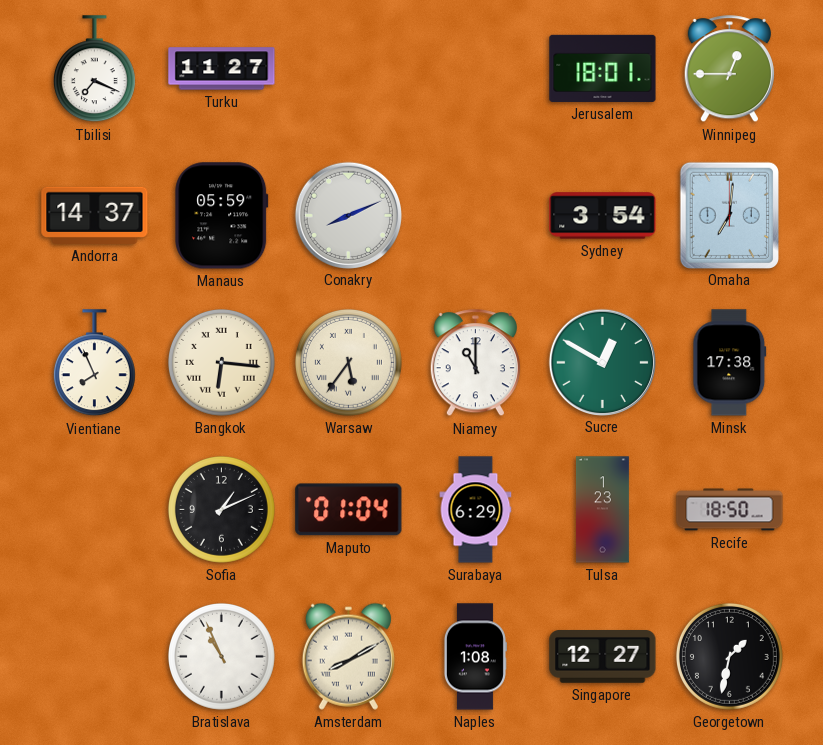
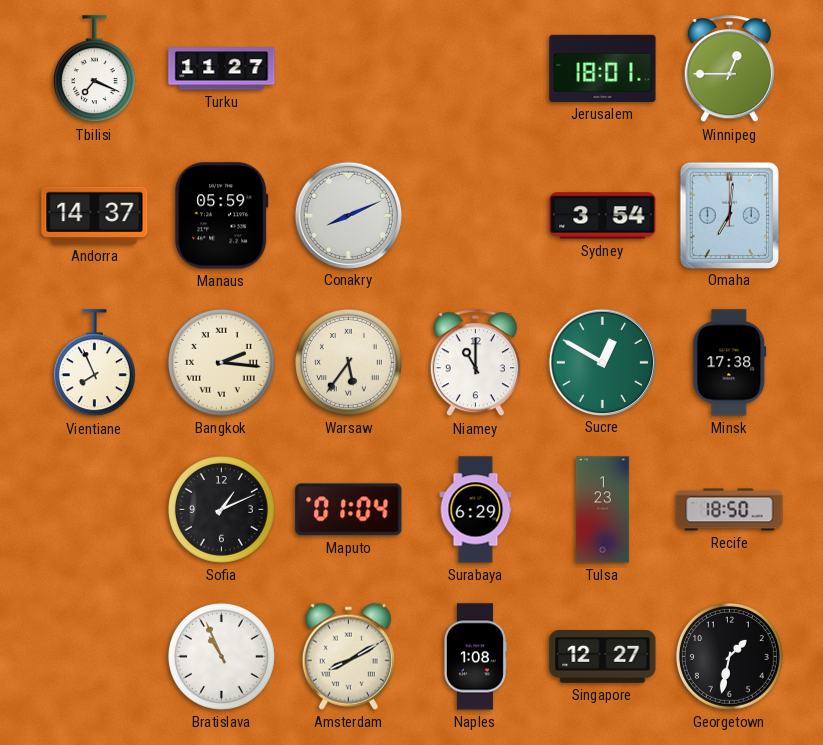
Bangkok: 6:16 -> 2:16
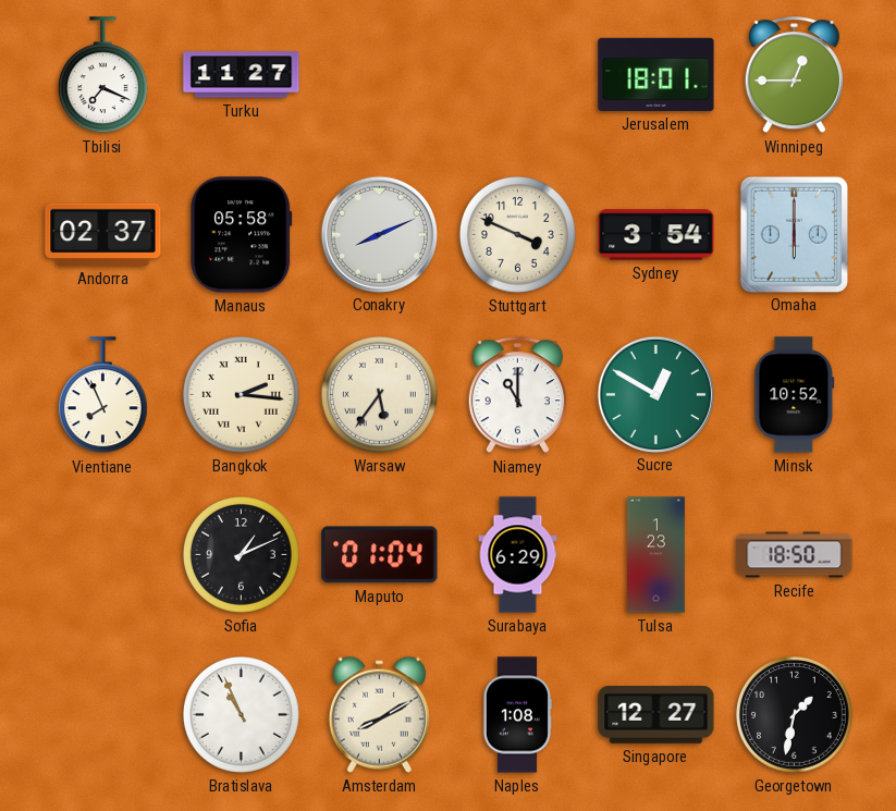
Andorra: 14:37 -> 02:37
Manaus: 05:59 -> 05:58
Stuttgart: none -> 3:49
Omaha: 7:01 -> 6:00
Minsk: 17:38 -> 10:52
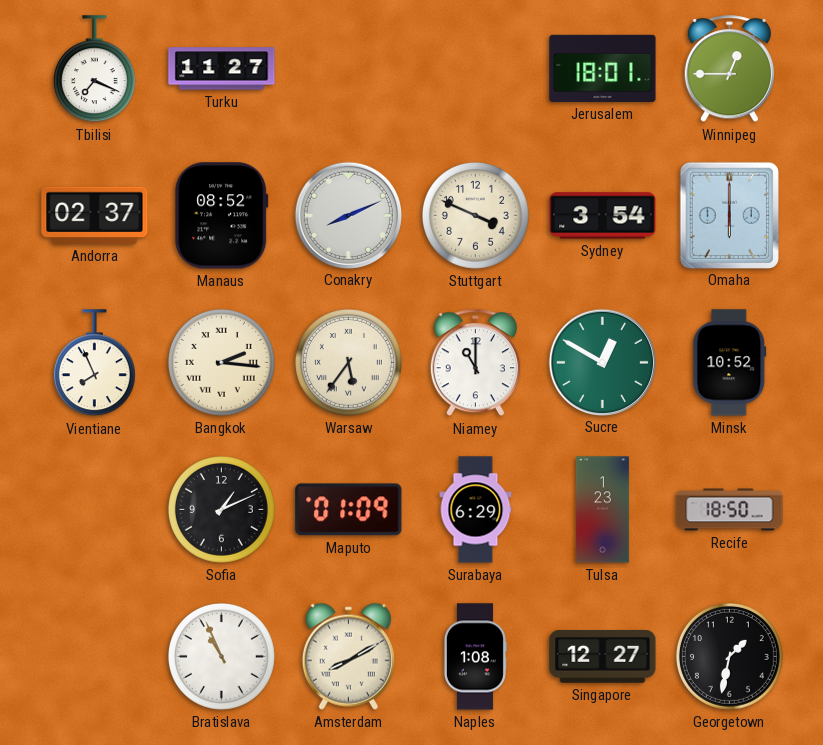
Manaus: 05:58 -> 08:52
Maputo: 01:04 -> 01:09
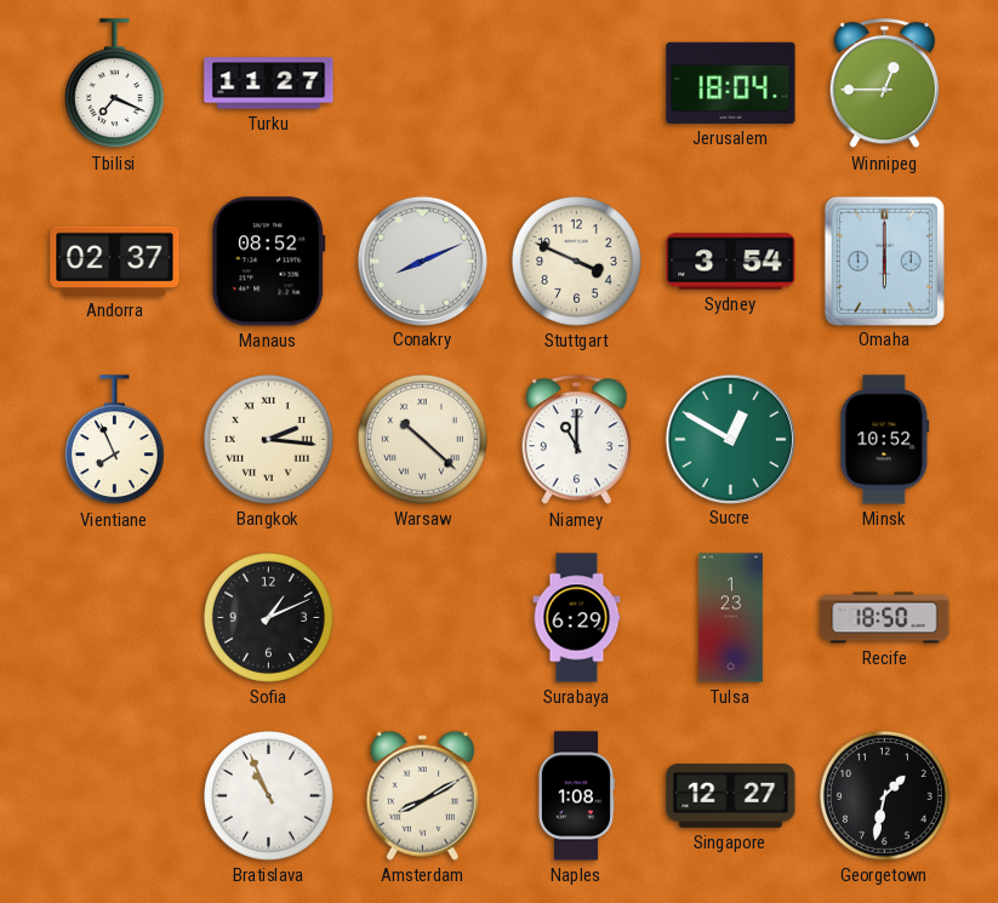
Jerusalem: 18:01 -> 18:04
Warsaw: 5:36 -> 10:22
Maputo: 01:09 -> none
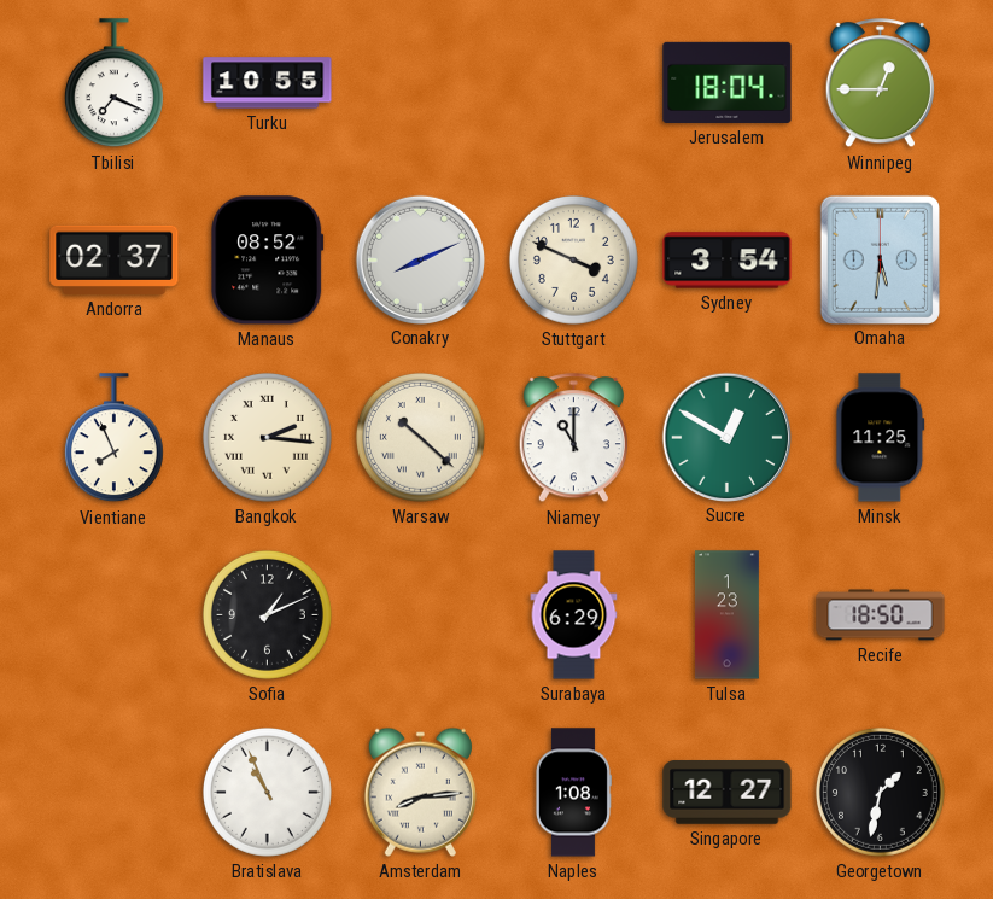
Turku: 11:27 -> 10:55
Omaha: 6:00 -> 5:31
Minsk: 10:52 -> 11:25
Amsterdam: 8:10 -> 8:14
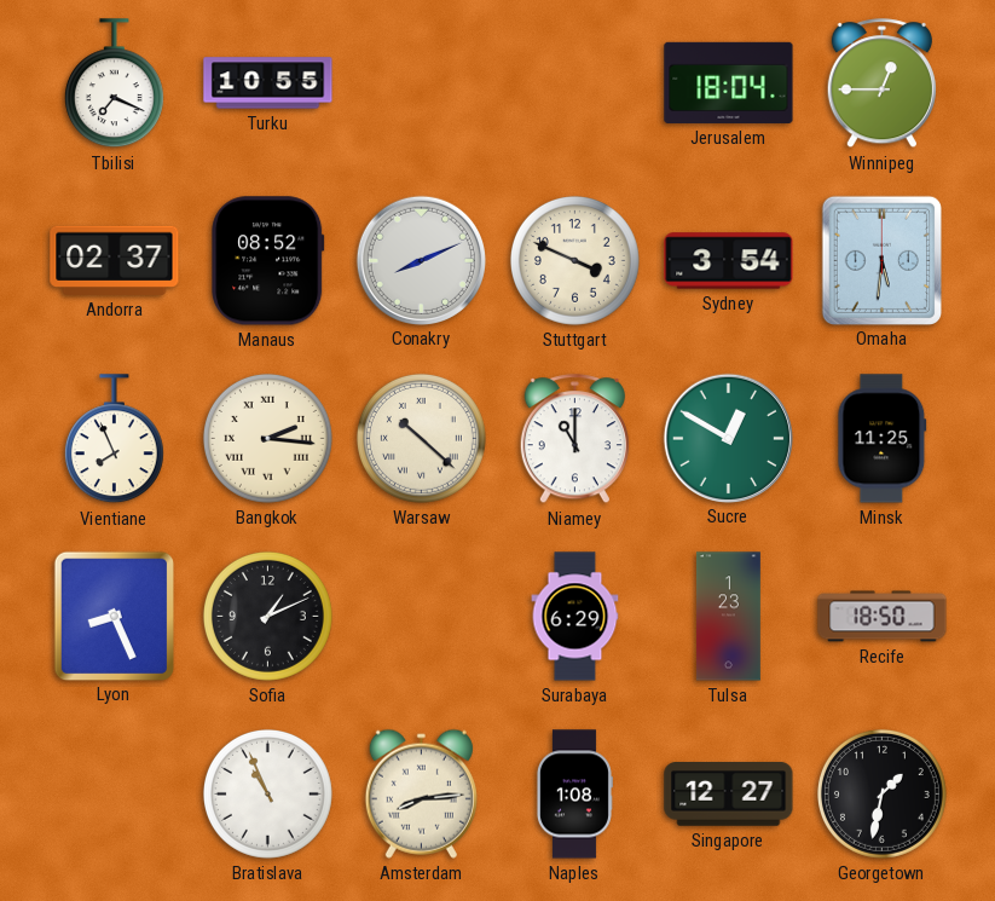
Lyon: none -> 8:26
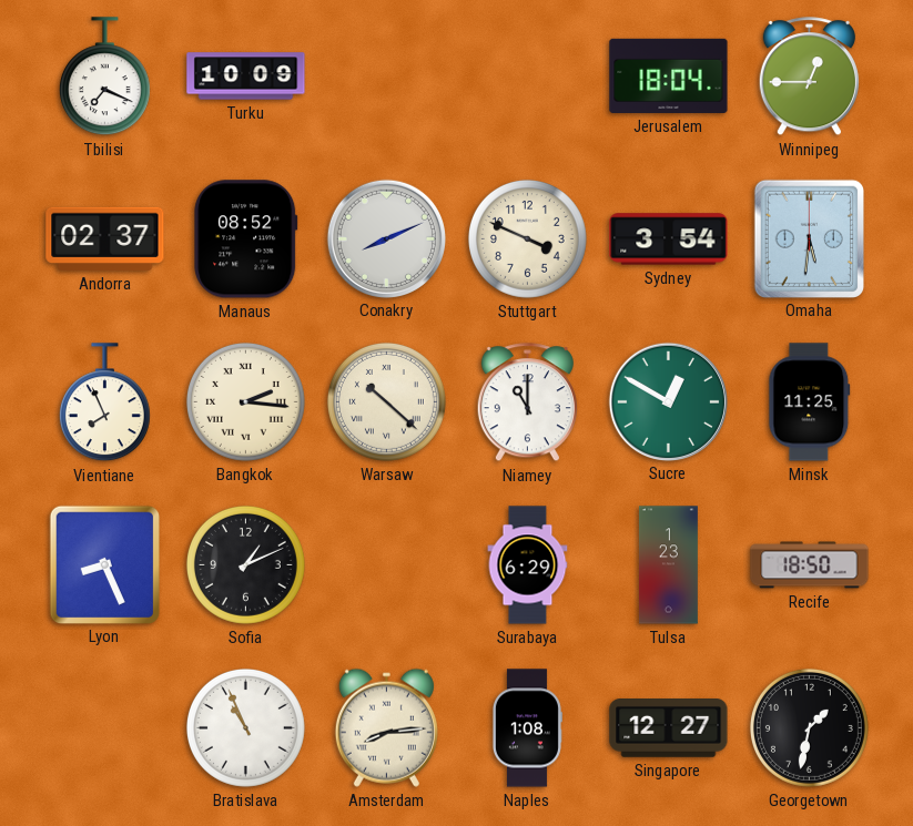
Turku: 10:55 -> 10:09
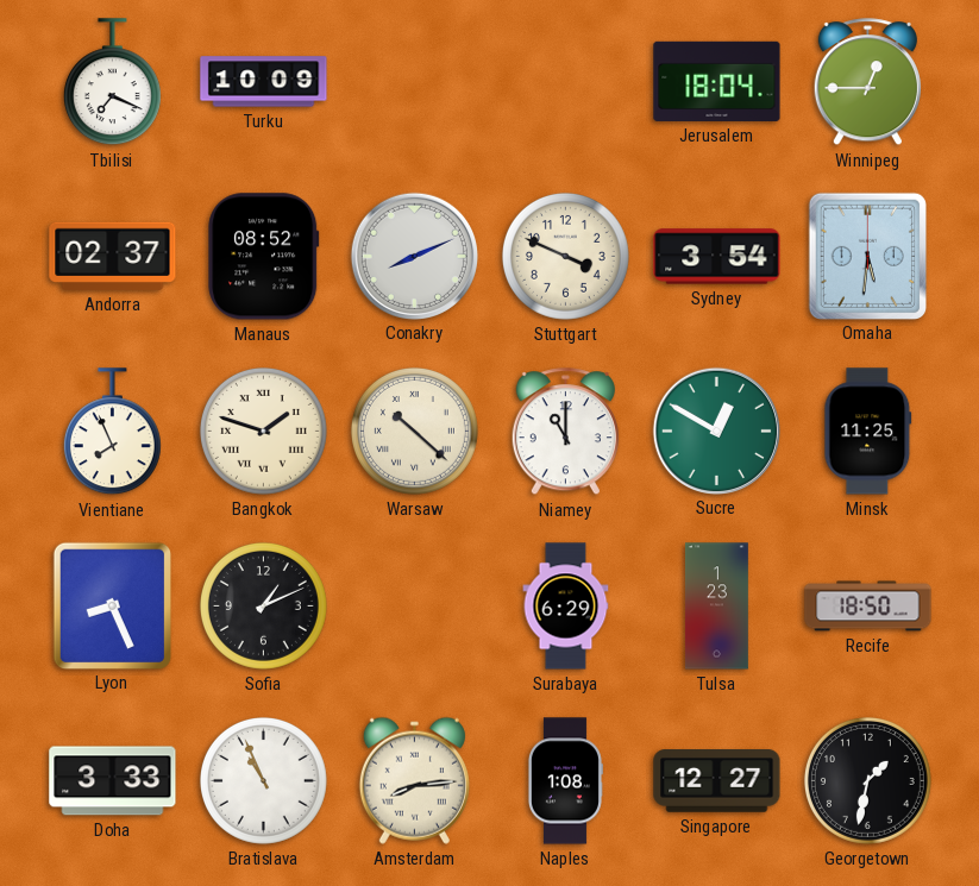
Bangkok: 2:16 -> 1:48
Doha: none -> 3:33
